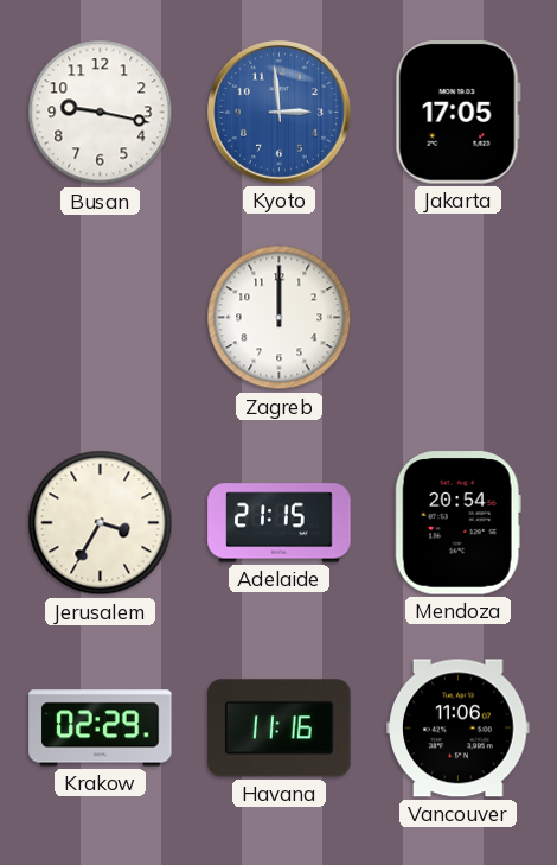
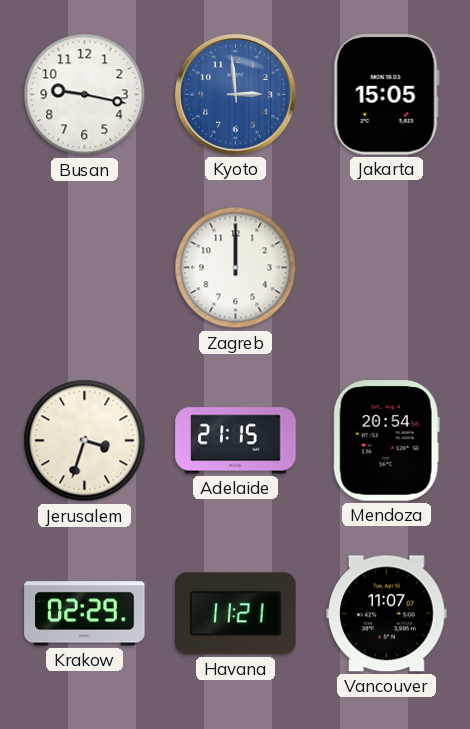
Jakarta: 17:05 -> 15:05
Jerusalem: 3:35 -> 3:33
Havana: 11:16 -> 11:21
Vancouver: 11:06 -> 11:07
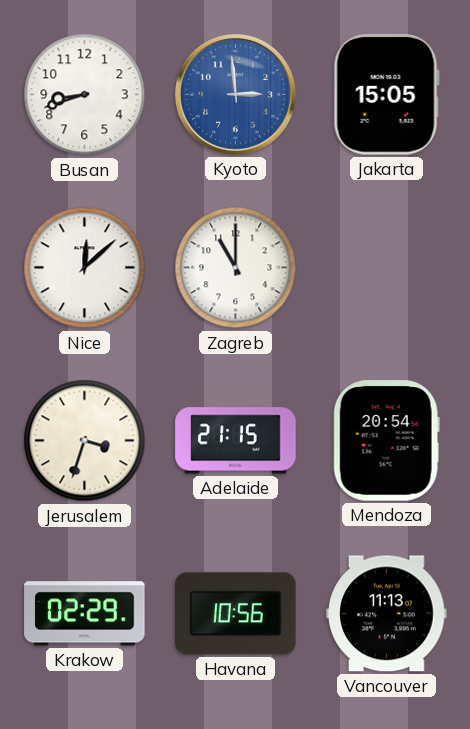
Busan: 9:17 -> 8:42
Nice: none -> 12:08
Zagreb: 12:00 -> 11:00
Havana: 11:21 -> 10:56
Vancouver: 11:07 -> 11:13
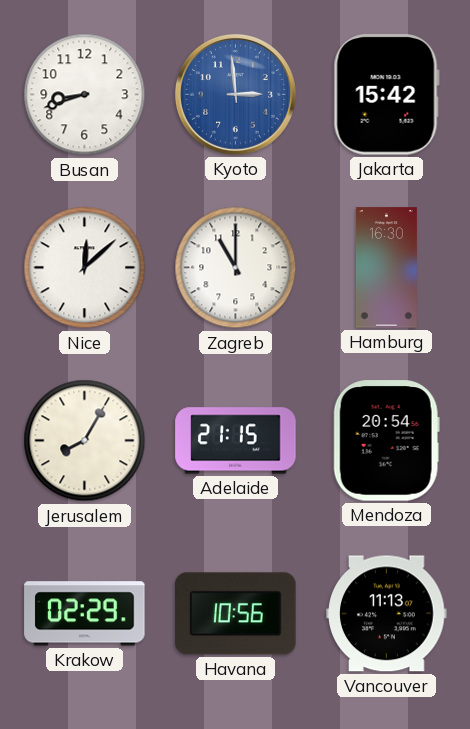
Jakarta: 15:05 -> 15:42
Hamburg: none -> 16:30
Jerusalem: 3:33 -> 8:05
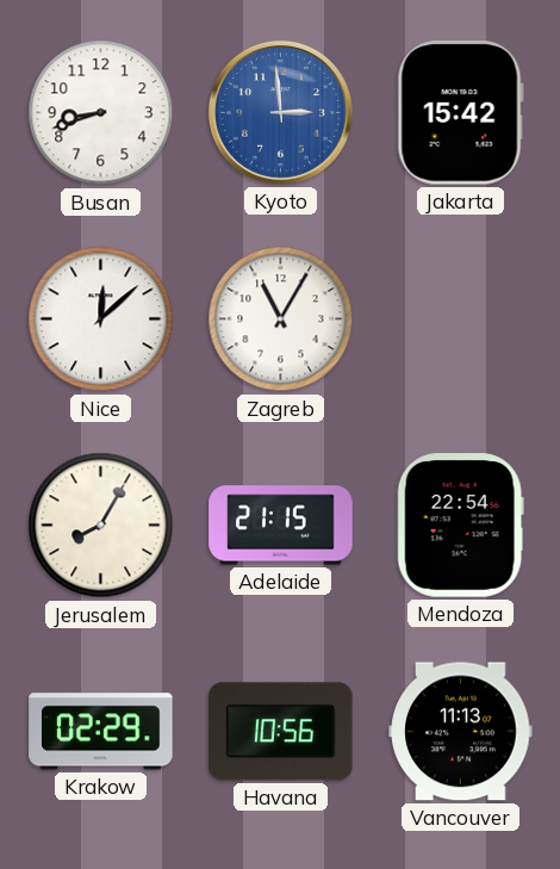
Zagreb: 11:00 -> 11:05
Hamburg: 16:30 -> none
Mendoza: 20:54 -> 22:54
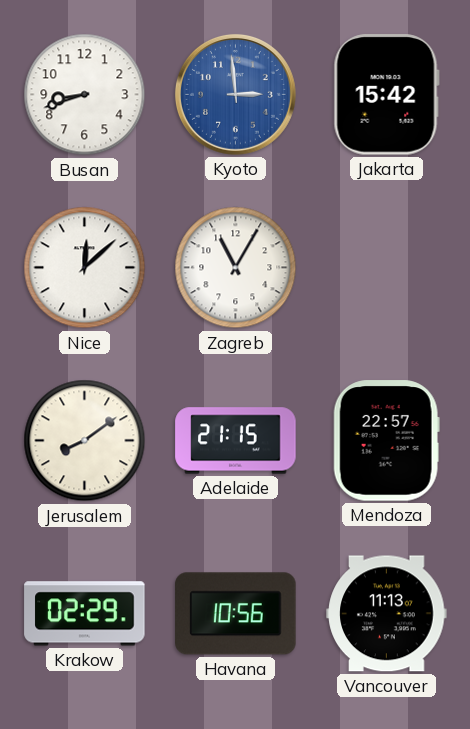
Jerusalem: 8:05 -> 8:09
Mendoza: 22:54 -> 22:57
